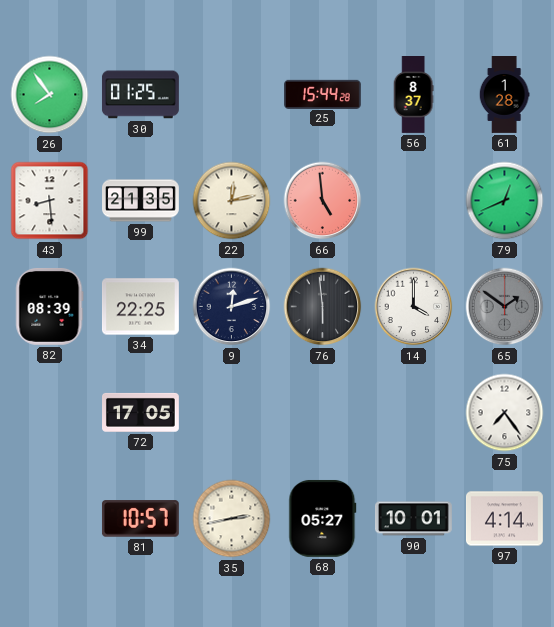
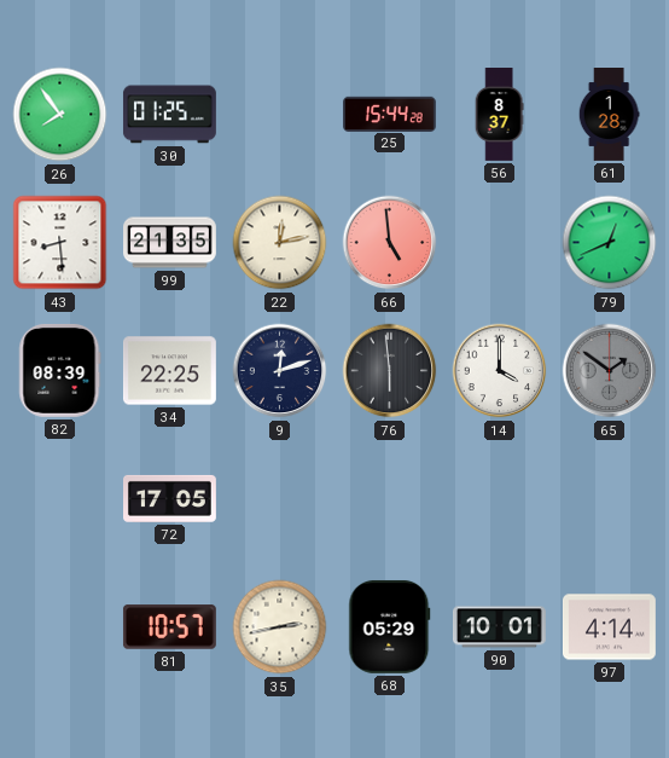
75: 7:24 -> none
68: 05:27 -> 05:29
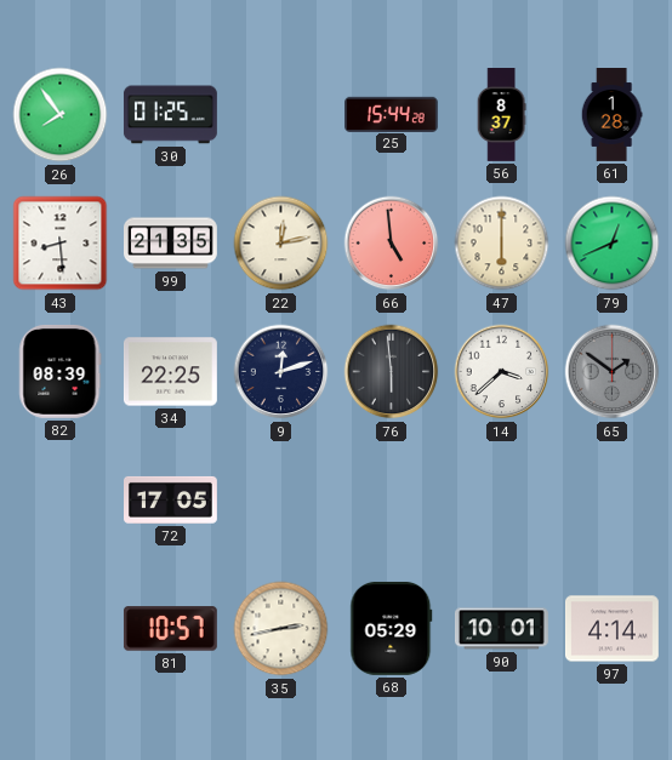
47: none -> 6:00
14: 4:00 -> 3:38
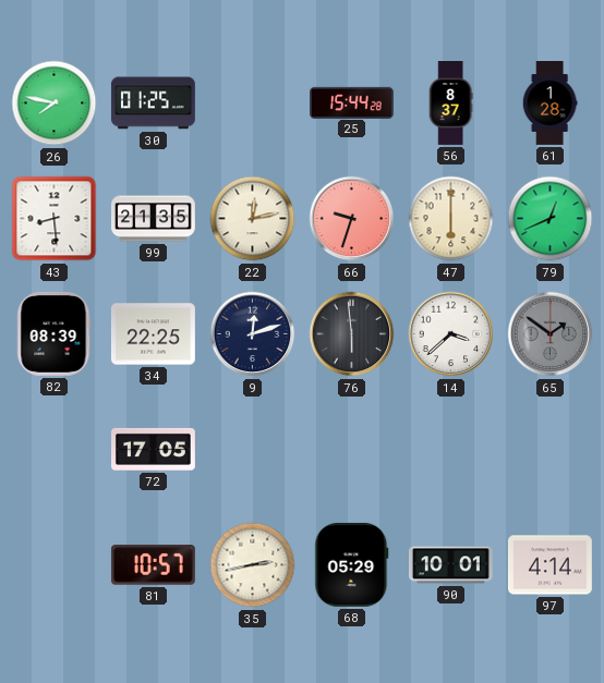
26: 7:54 -> 7:47
66: 4:59 -> 9:33
